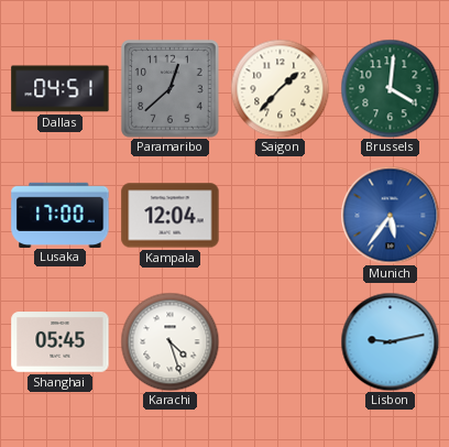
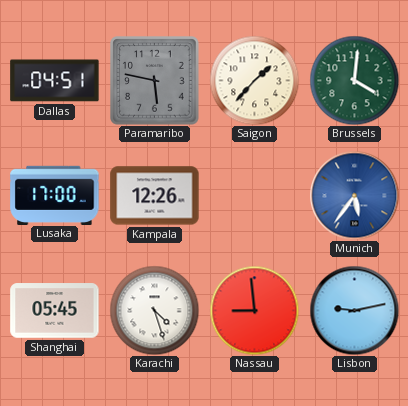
Paramaribo: 12:38 -> 5:47
Kampala: 12:04 -> 12:26
Nassau: none -> 8:59
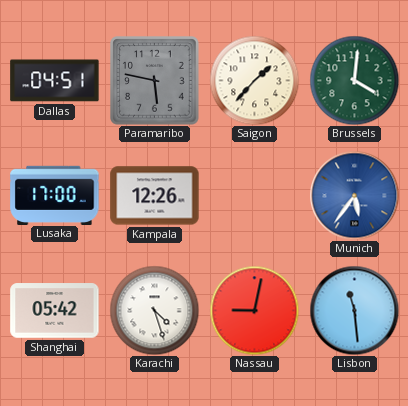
Shanghai: 05:45 -> 05:42
Nassau: 8:59 -> 9:02
Lisbon: 9:13 -> 11:29
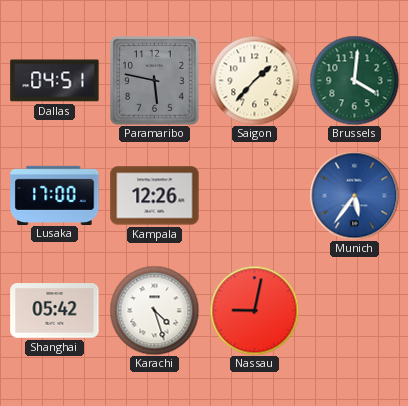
Lisbon: 11:29 -> none
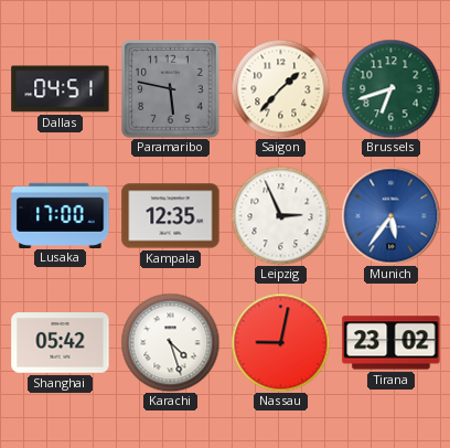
Brussels: 4:01 -> 6:42
Kampala: 12:26 -> 12:35
Leipzig: none -> 2:56
Tirana: none -> 23:02
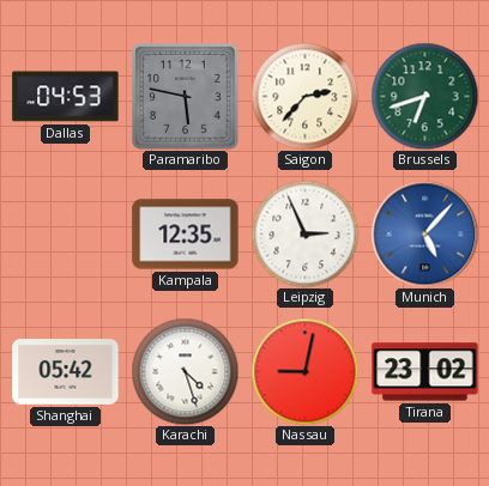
Dallas: 04:51 -> 04:53
Saigon: 1:37 -> 2:37
Lusaka: 17:00 -> none
Munich: 5:36 -> 5:07
